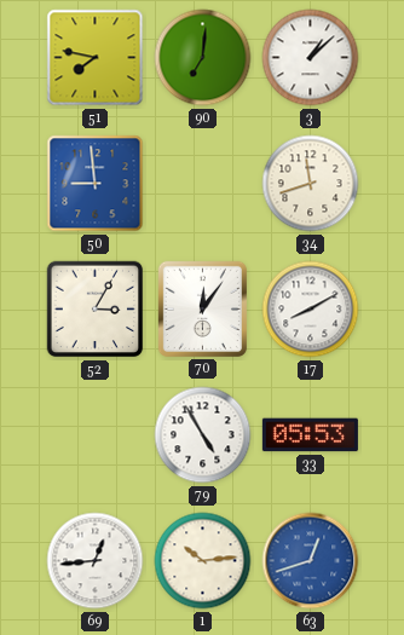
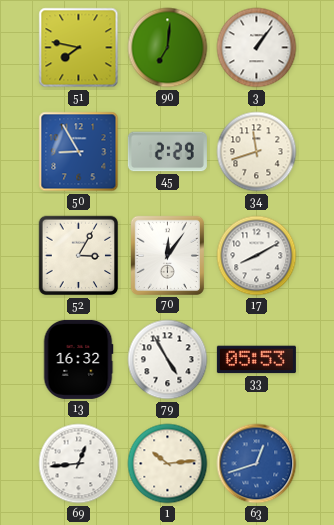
3: 1:08 -> 1:06
50: 8:59 -> 8:55
45: none -> 2:29
13: none -> 16:32
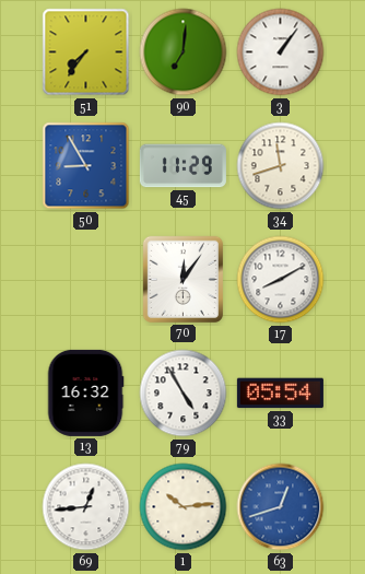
51: 7:47 -> 7:36
45: 2:29 -> 11:29
52: 3:05 -> none
33: 05:53 -> 05:54
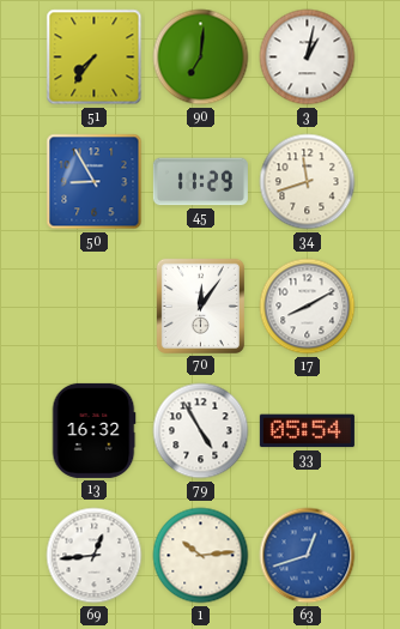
3: 1:06 -> 1:02
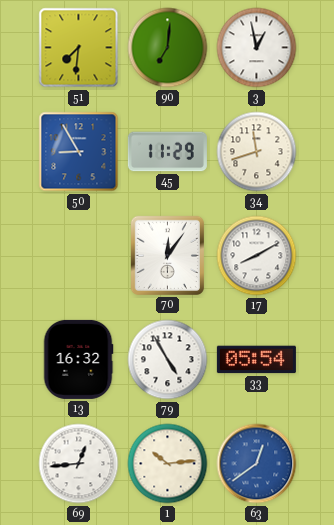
51: 7:36 -> 7:31
3: 1:02 -> 12:58
63: 12:42 -> 12:39
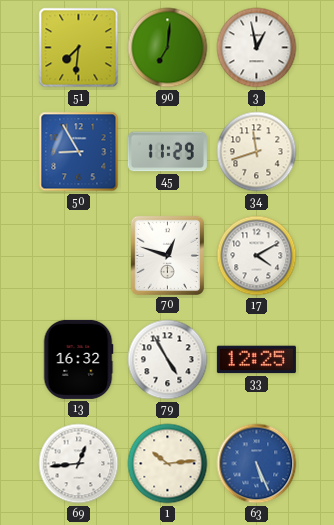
70: 12:06 -> 12:48
17: 8:10 -> 4:10
33: 05:54 -> 12:25
63: 12:39 -> 5:26
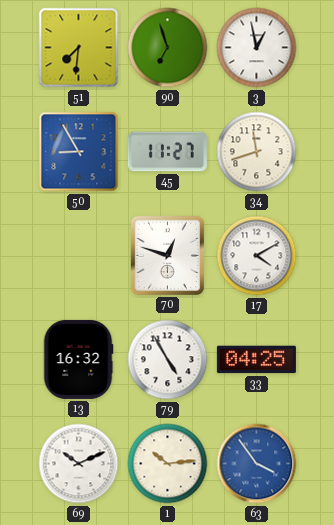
90: 7:01 -> 6:57
45: 11:29 -> 11:27
33: 12:25 -> 04:25
69: 12:44 -> 10:11
63: 5:26 -> 3:54
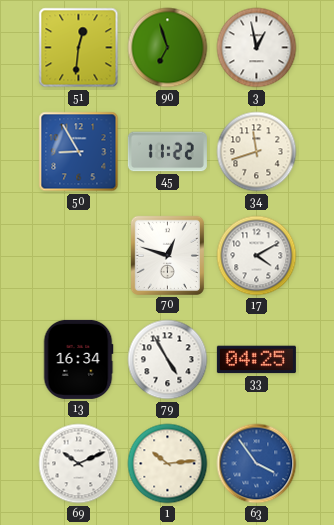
51: 7:31 -> 12:31
45: 11:27 -> 11:22
13: 16:32 -> 16:34
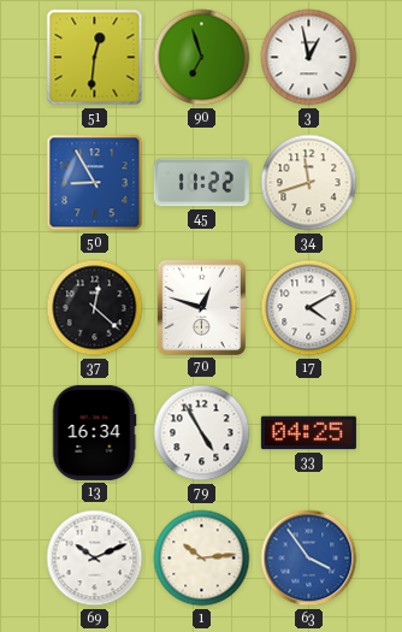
37: none -> 12:22
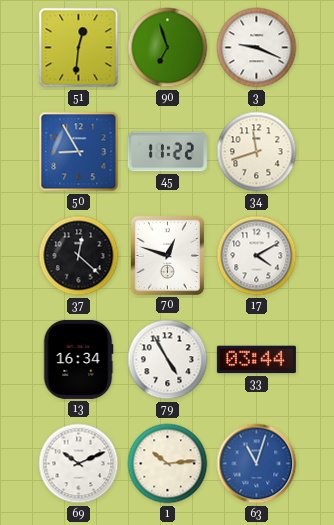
3: 12:58 -> 9:19
33: 04:25 -> 03:44
63: 3:54 -> 11:03
